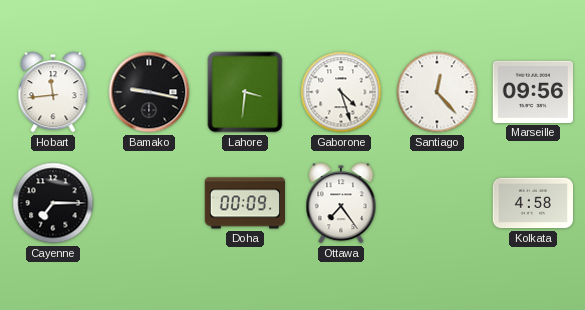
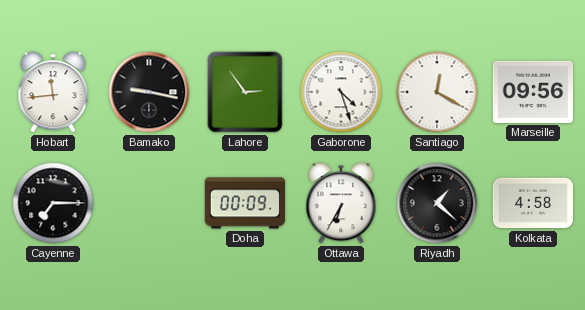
Lahore: 3:31 -> 2:54
Santiago: 12:23 -> 12:20
Ottawa: 7:24 -> 6:35
Riyadh: none -> 1:22
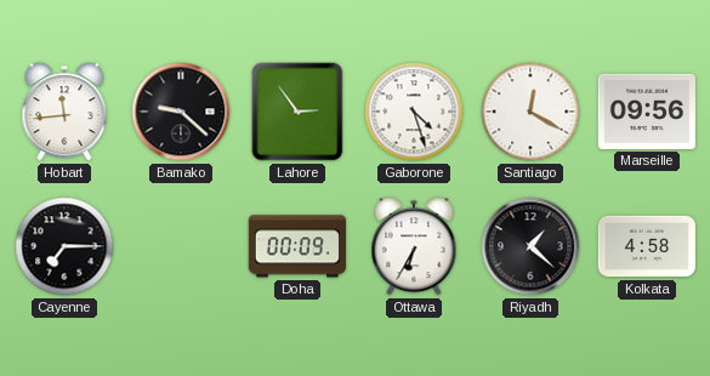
Bamako: 9:17 -> 9:22
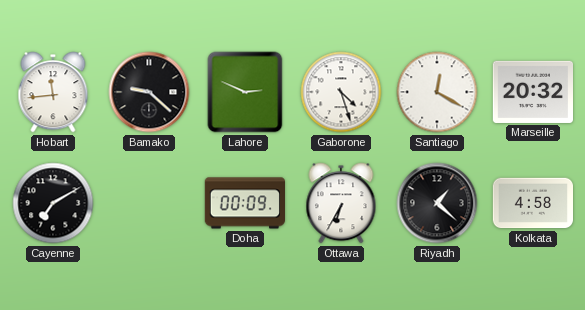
Lahore: 2:54 -> 2:49
Marseille: 09:56 -> 20:32
Cayenne: 7:15 -> 7:10
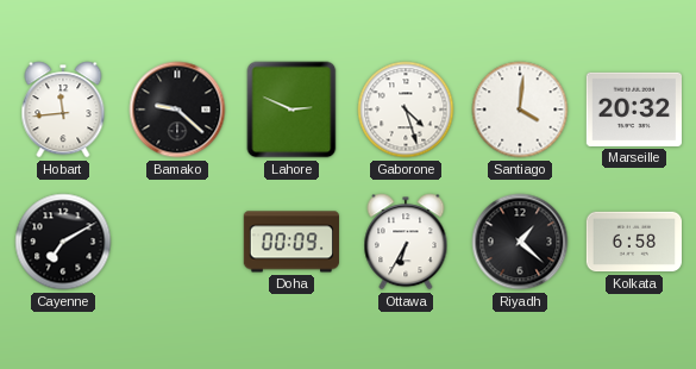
Santiago: 12:20 -> 4:01
Kolkata: 4:58 -> 6:58
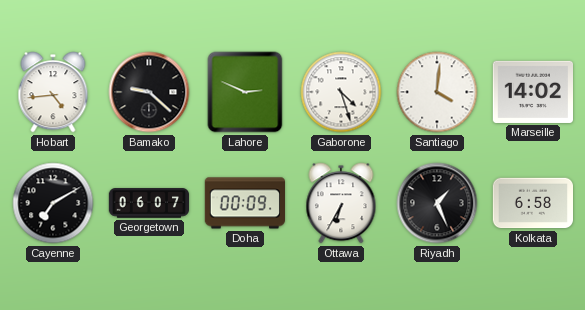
Hobart: 11:44 -> 4:44
Marseille: 20:32 -> 14:02
Georgetown: none -> 06:07
Riyadh: 1:22 -> 1:26
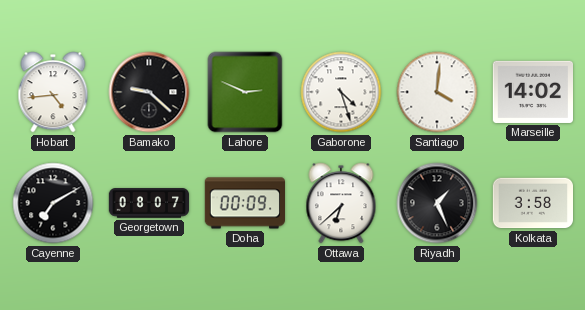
Georgetown: 06:07 -> 08:07
Ottawa: 6:35 -> 6:38
Kolkata: 6:58 -> 3:58
